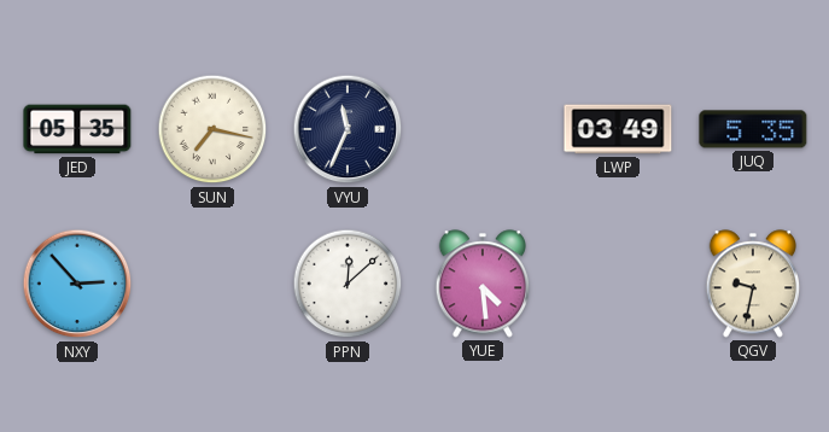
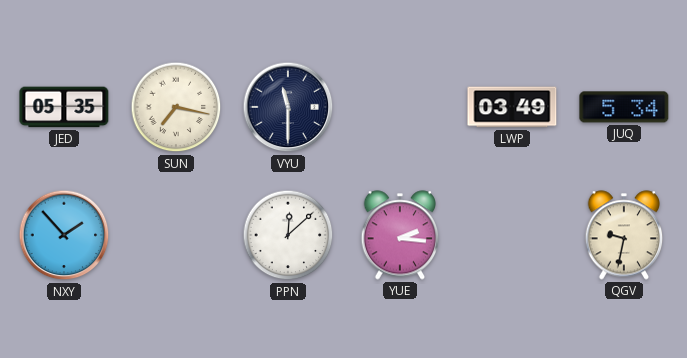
VYU: 11:34 -> 11:30
JUQ: 5:35 -> 5:34
NXY: 2:53 -> 1:53
YUE: 4:29 -> 2:16
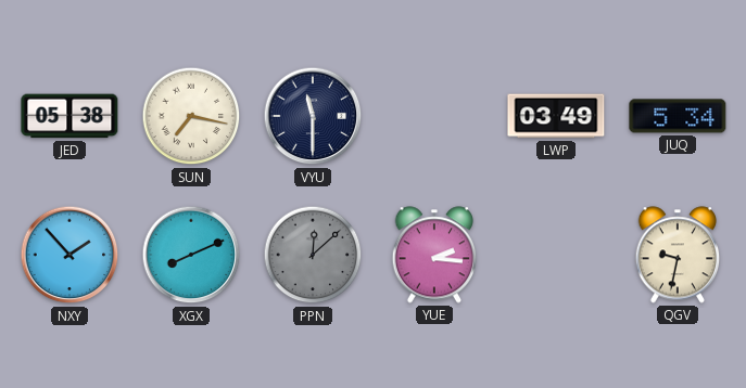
JED: 05:35 -> 05:38
XGX: none -> 8:11
PPN dial: white -> grey
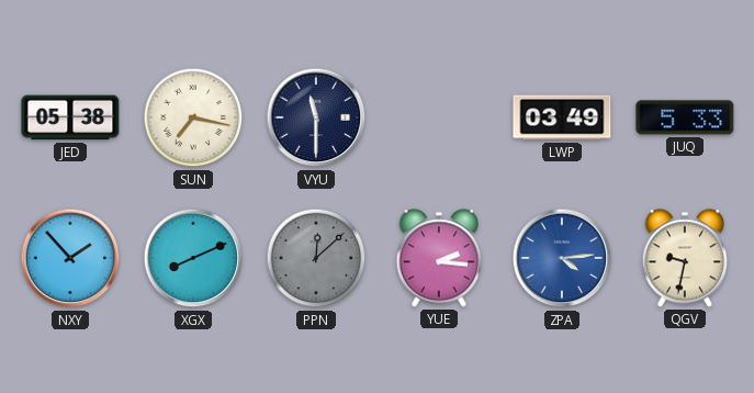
JUQ: 5:34 -> 5:33
ZPA: none -> 4:14
